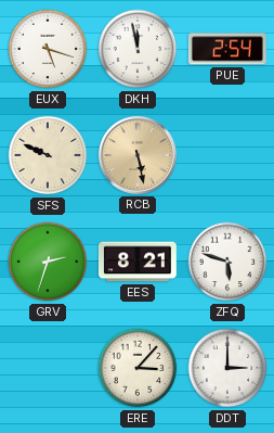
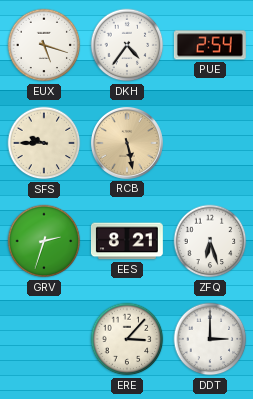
DKH: 11:58 -> 4:36
SFS: 9:49 -> 9:45
ZFQ: 5:48 -> 6:27
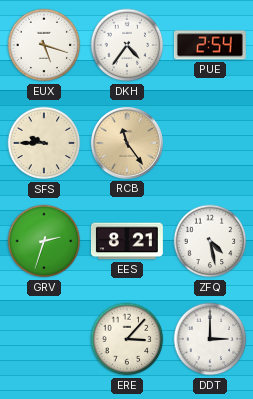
RCB: 5:28 -> 11:24
ZFQ: 6:27 -> 4:28
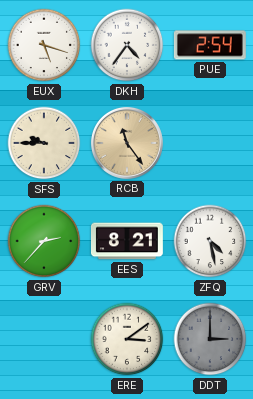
GRV: 2:33 -> 2:37
ERE: 3:07 -> 3:09
DDT dial: white -> grey
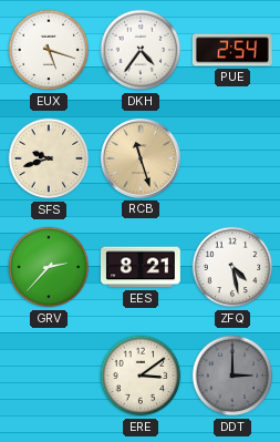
SFS: 9:45 -> 9:42
RCB: 11:24 -> 11:27
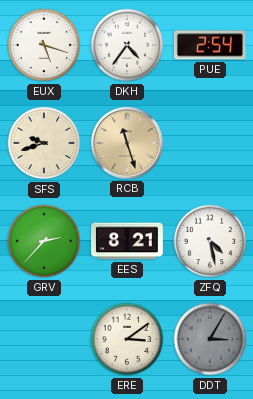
DDT: 3:00 -> 3:05
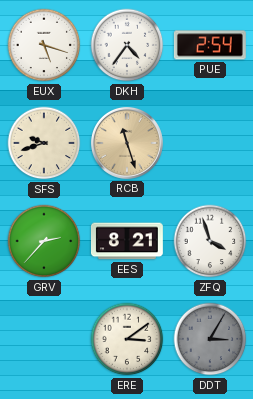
ZFQ: 4:28 -> 3:57
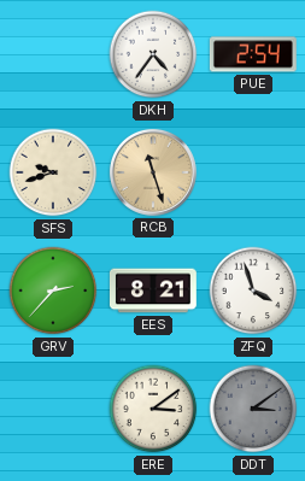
EUX: 5:18 -> none
DDT: 3:05 -> 3:09
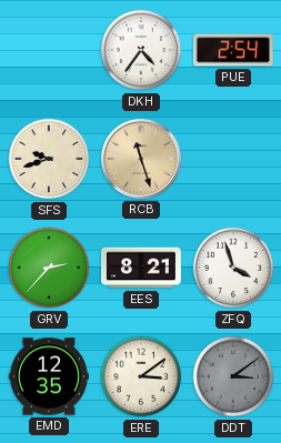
EMD: none -> 12:35
